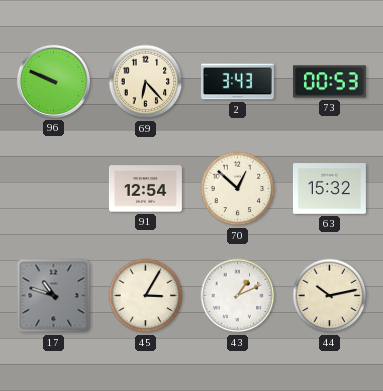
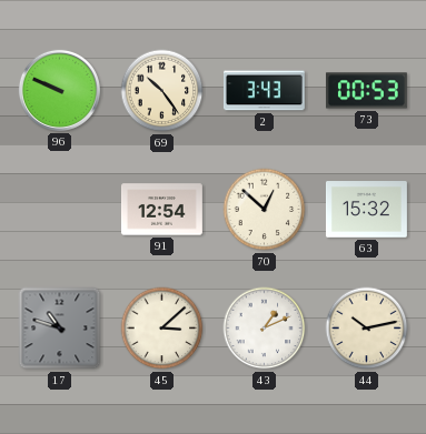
69: 6:23 -> 10:24
45: 3:05 -> 3:08
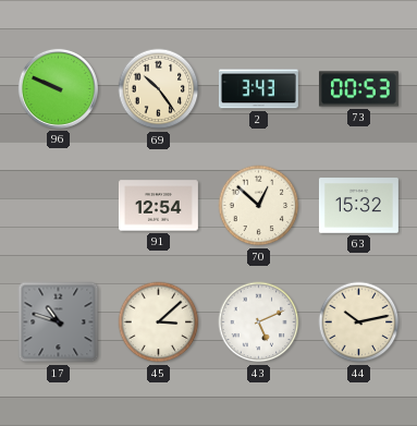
43: 1:11 -> 5:11
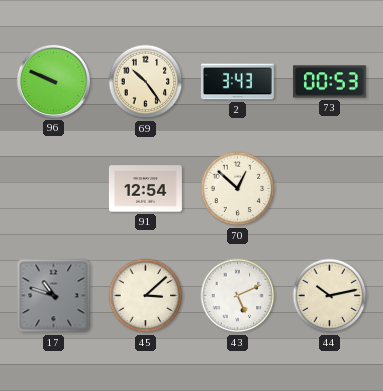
63: 15:32 -> none
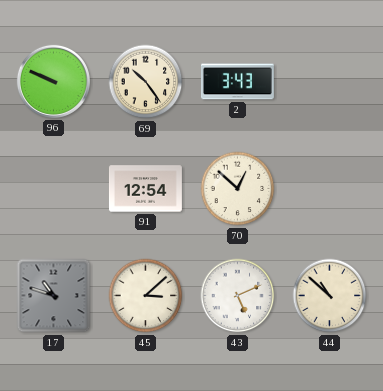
73: 00:53 -> none
44: 10:13 -> 10:52
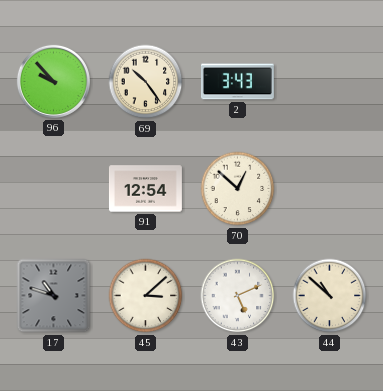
96: 9:49 -> 9:53
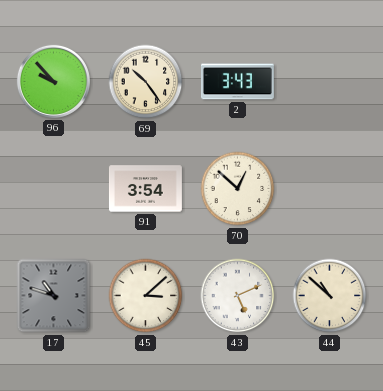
91: 12:54 -> 3:54
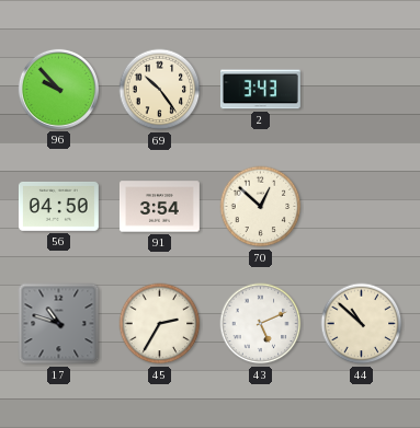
56: none -> 04:50
45: 3:08 -> 2:35
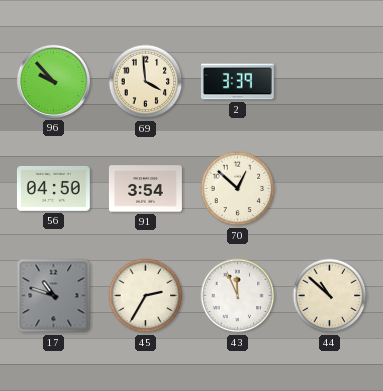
69: 10:24 -> 3:59
2: 3:43 -> 3:39
43: 5:11 -> 11:56
